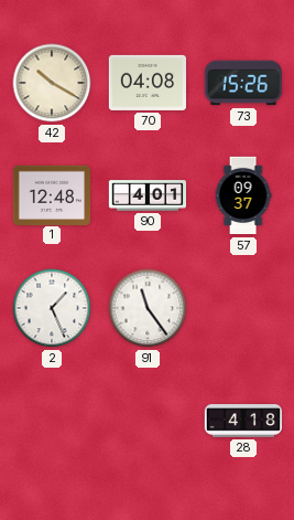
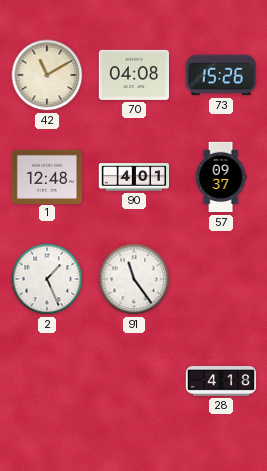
42: 10:20 -> 11:10
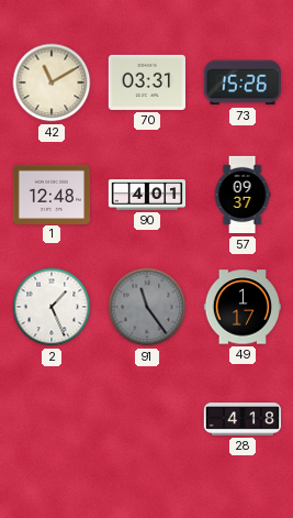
70: 04:08 -> 03:31
91 dial: white -> grey
49: none -> 1:17
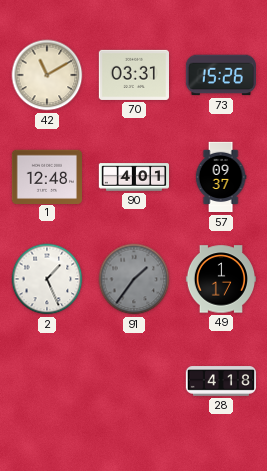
91: 11:24 -> 1:36
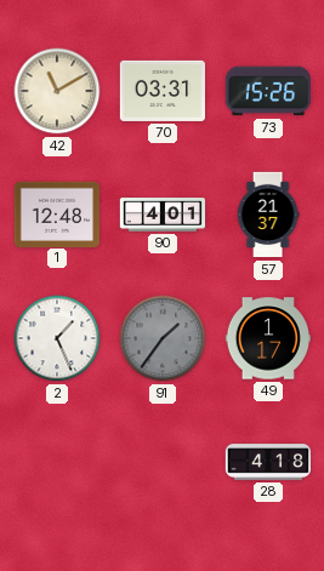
57: 09:37 -> 21:37
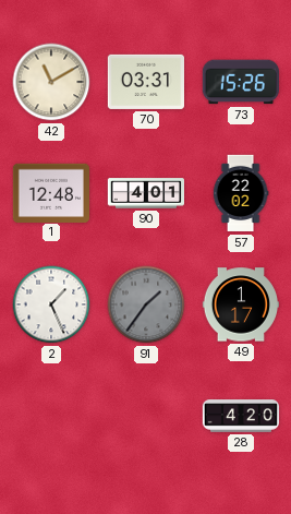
57: 21:37 -> 22:02
28: 4:18 -> 4:20
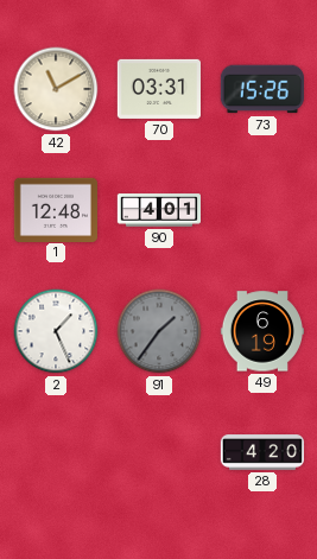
57: 22:02 -> none
49: 1:17 -> 6:19
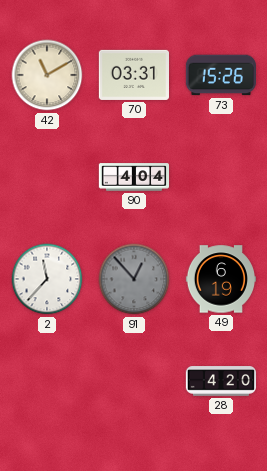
1: 12:48 -> none
90: 4:01 -> 4:04
2: 1:26 -> 11:37
91: 1:36 -> 12:53
